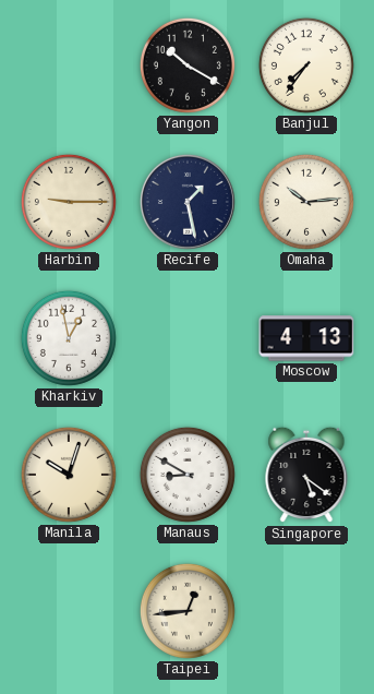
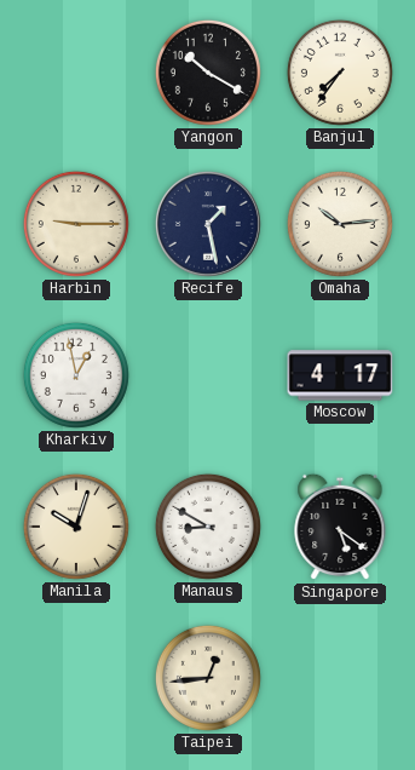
Moscow: 4:13 -> 4:17
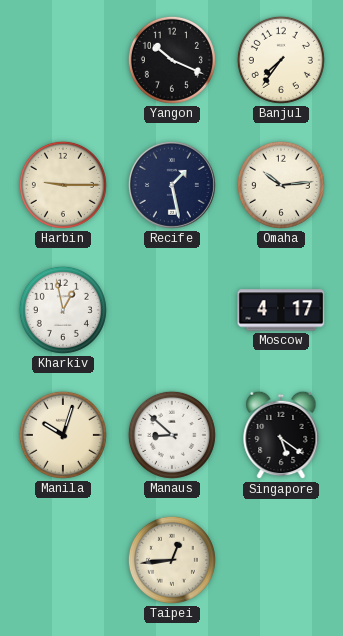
Yangon: 10:20 -> 10:19
Manaus: 8:50 -> 8:52
